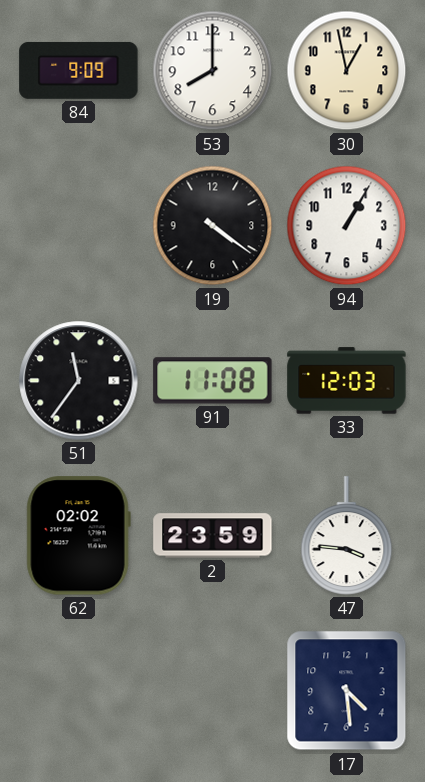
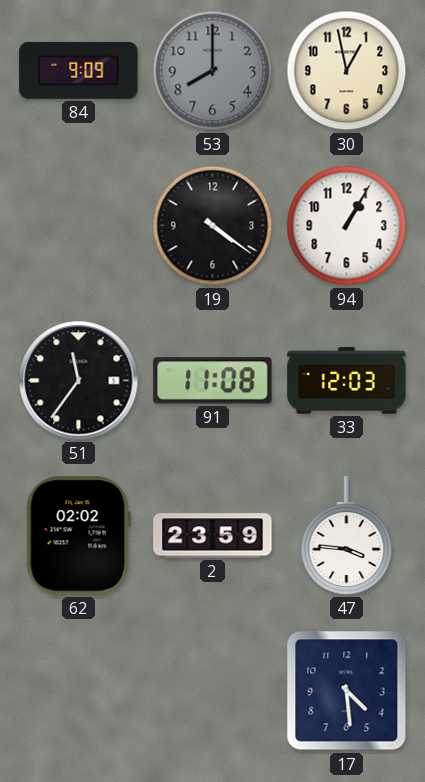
53 dial: white -> grey
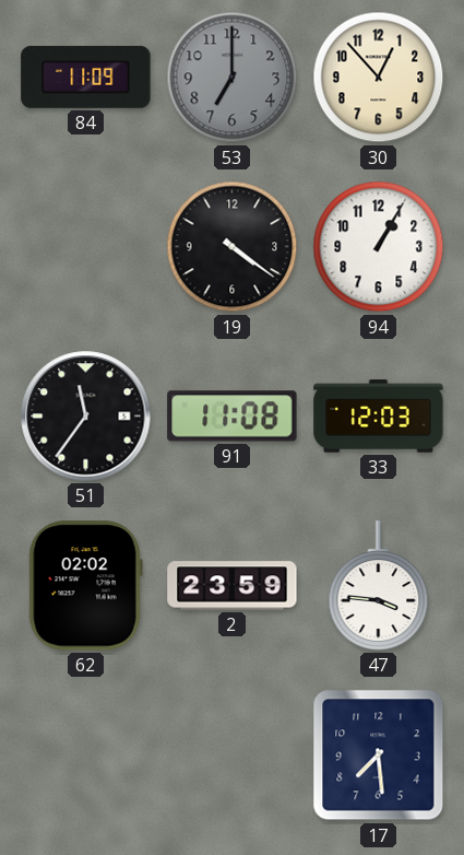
84: 9:09 -> 11:09
53: 8:00 -> 7:00
30: 12:58 -> 12:53
17: 4:29 -> 7:29
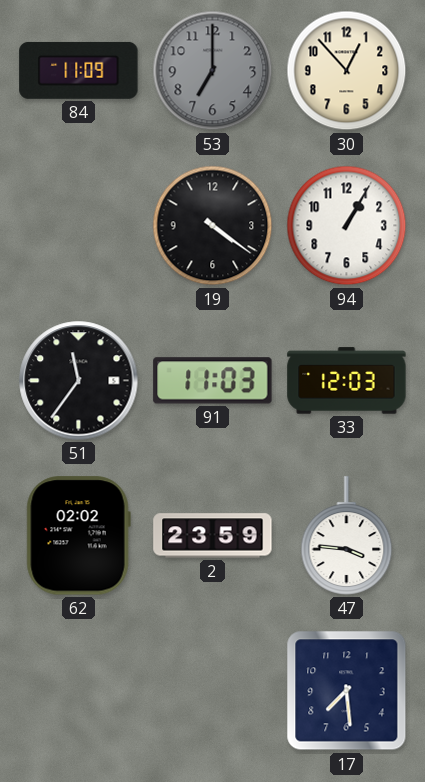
91: 11:08 -> 11:03
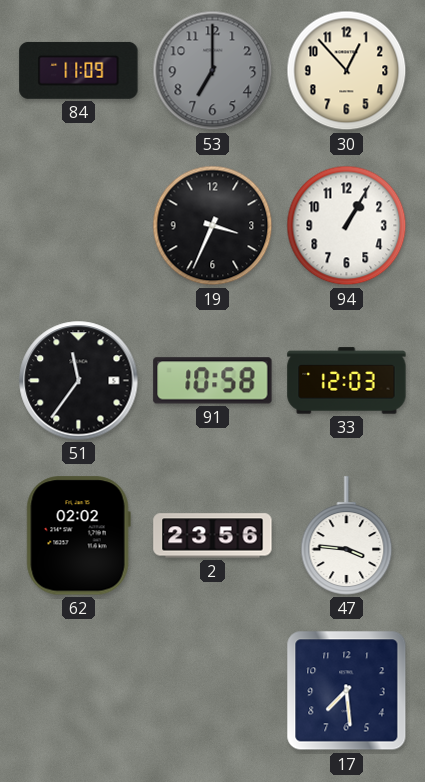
19: 4:21 -> 3:34
91: 11:03 -> 10:58
2: 23:59 -> 23:56
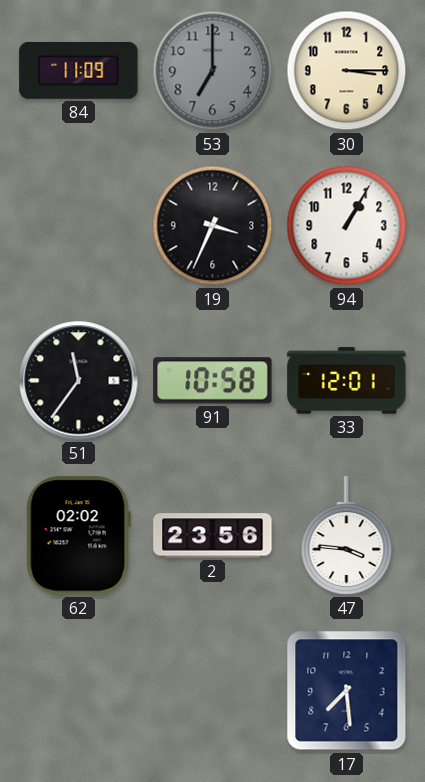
30: 12:53 -> 3:15
33: 12:03 -> 12:01
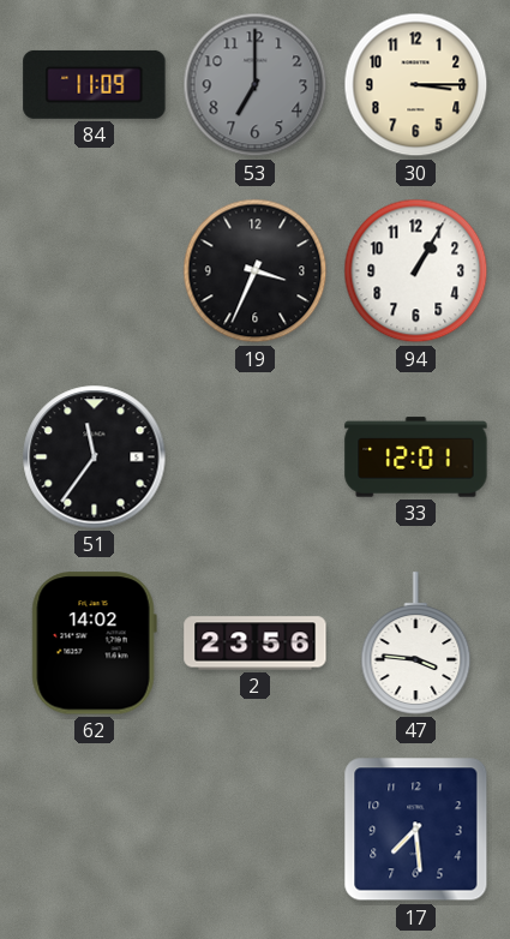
91: 10:58 -> none
62: 02:02 -> 14:02
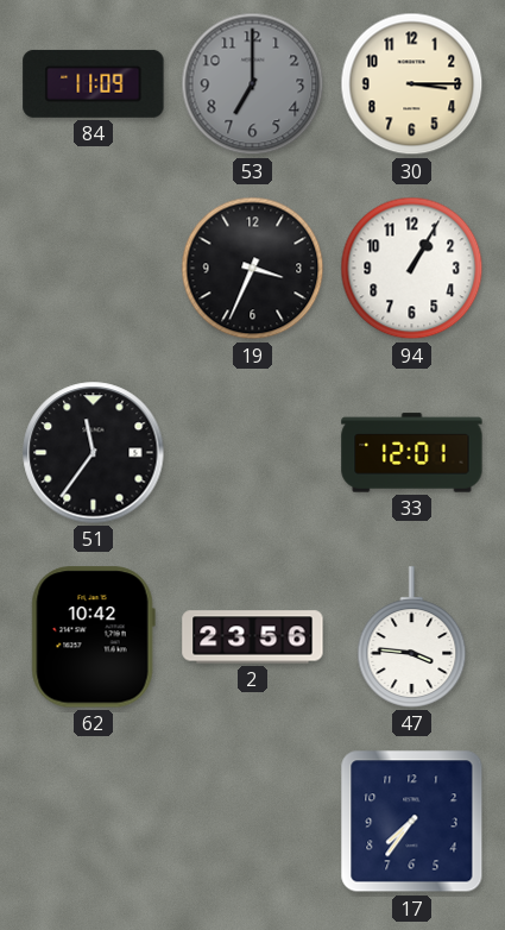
62: 14:02 -> 10:42
17: 7:29 -> 7:36
